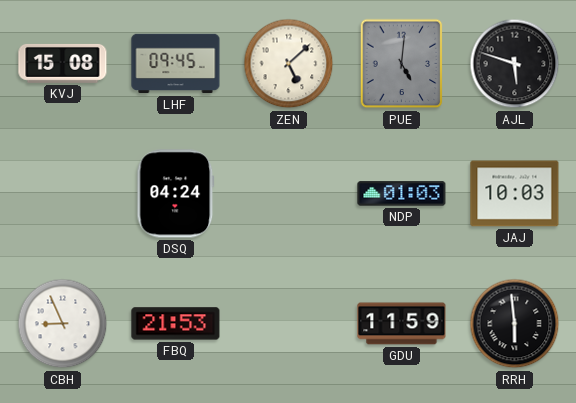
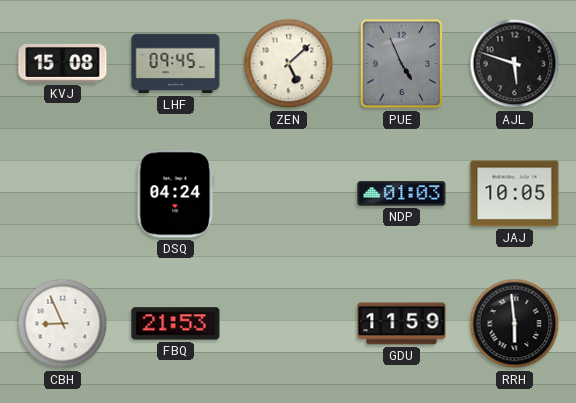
PUE: 5:01 -> 4:56
JAJ: 10:03 -> 10:05
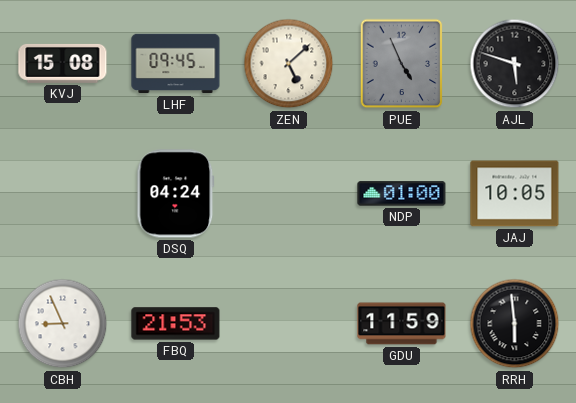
NDP: 01:03 -> 01:00
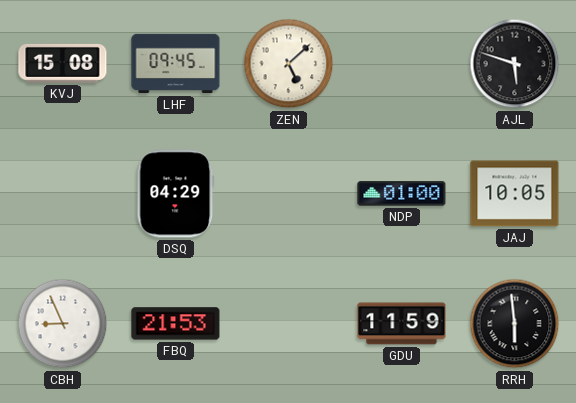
PUE: 4:56 -> none
DSQ: 04:24 -> 04:29
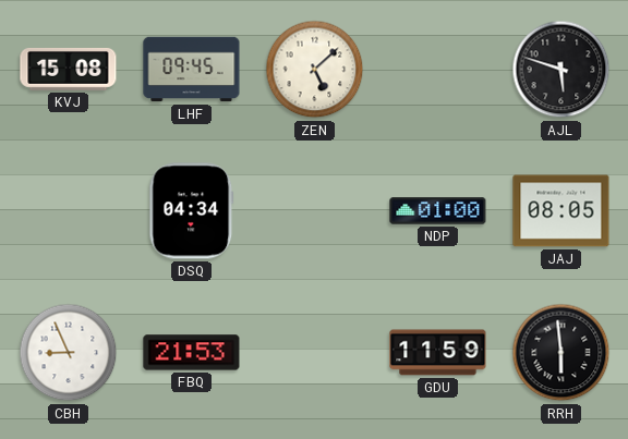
DSQ: 04:29 -> 04:34
JAJ: 10:05 -> 08:05
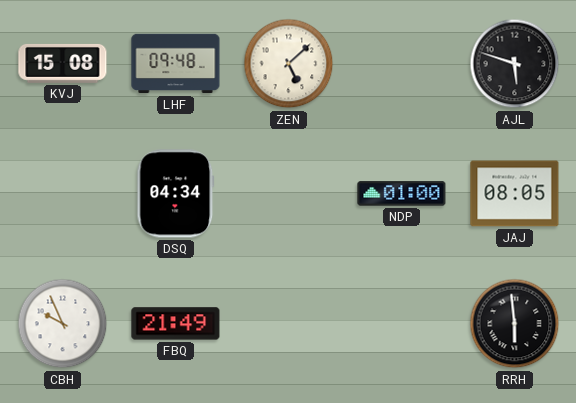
LHF: 09:45 -> 09:48
CBH: 8:56 -> 9:56
FBQ: 21:53 -> 21:49
GDU: 11:59 -> none
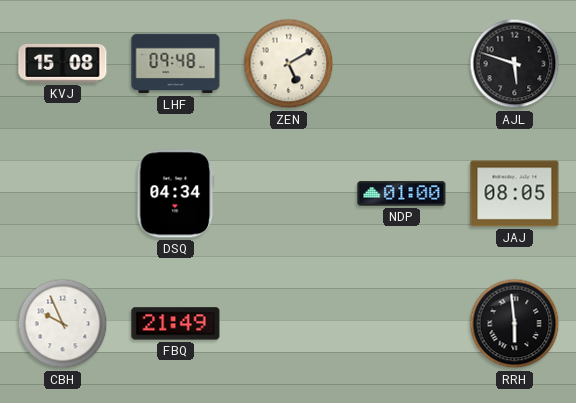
ZEN: 5:08 -> 5:10
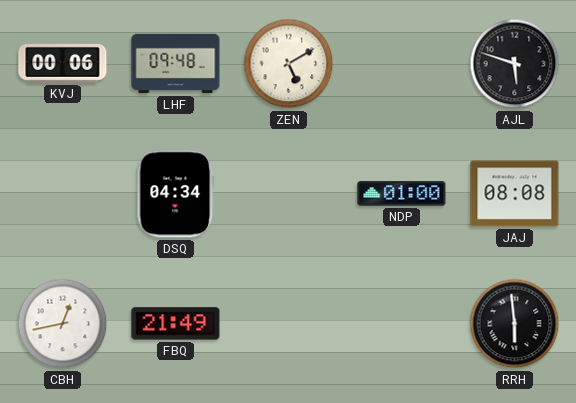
KVJ: 15:08 -> 00:06
JAJ: 08:05 -> 08:08
CBH: 9:56 -> 12:43
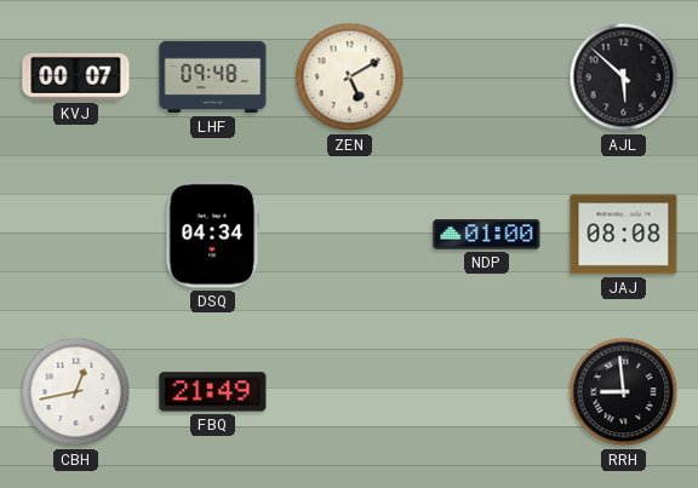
KVJ: 00:06 -> 00:07
AJL: 5:48 -> 5:52
RRH: 5:59 -> 8:59
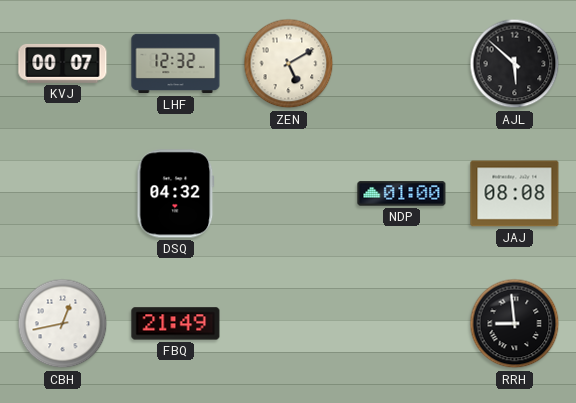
LHF: 09:48 -> 12:32
DSQ: 04:34 -> 04:32
